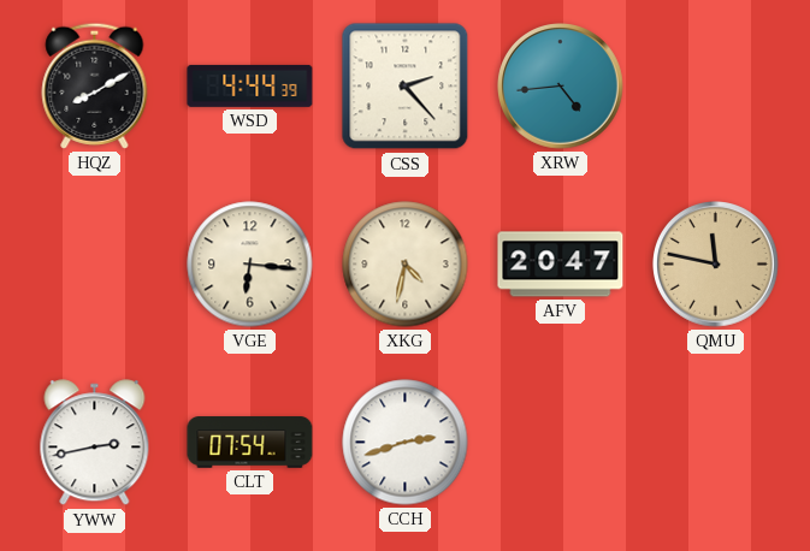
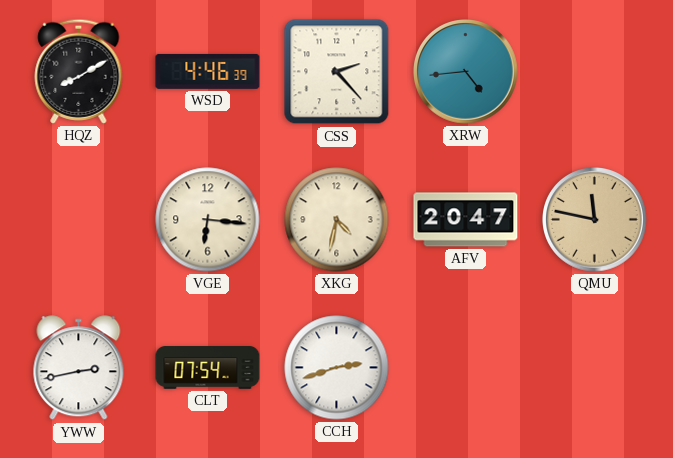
WSD: 4:44 -> 4:46
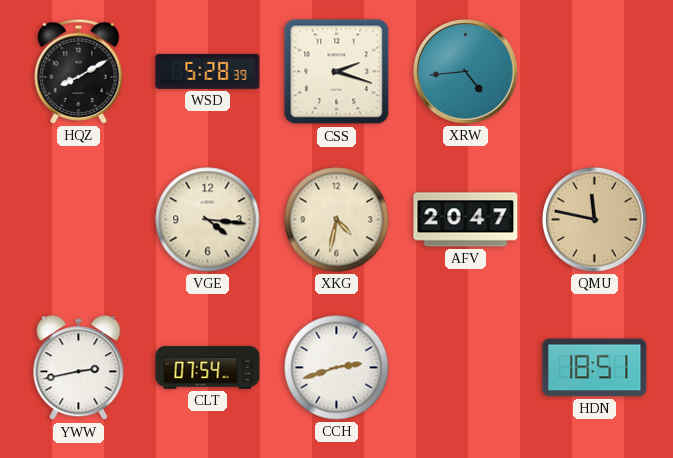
WSD: 4:46 -> 5:28
CSS: 2:23 -> 2:18
VGE: 6:16 -> 4:16
HDN: none -> 18:51
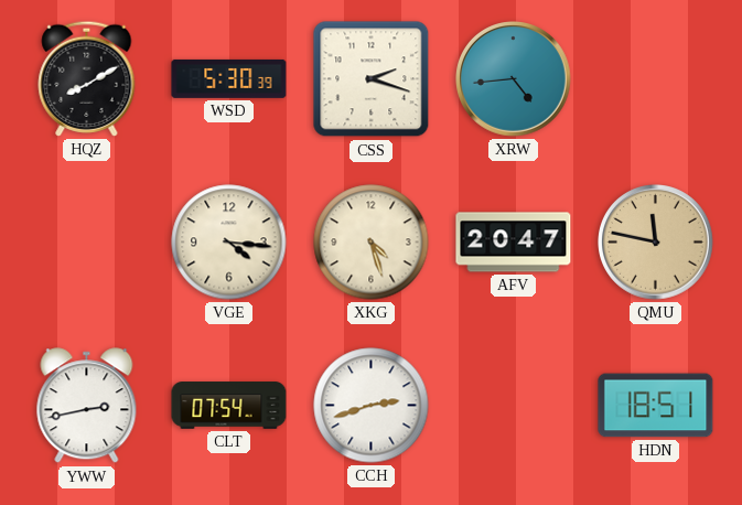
WSD: 5:28 -> 5:30
XKG: 4:32 -> 4:27
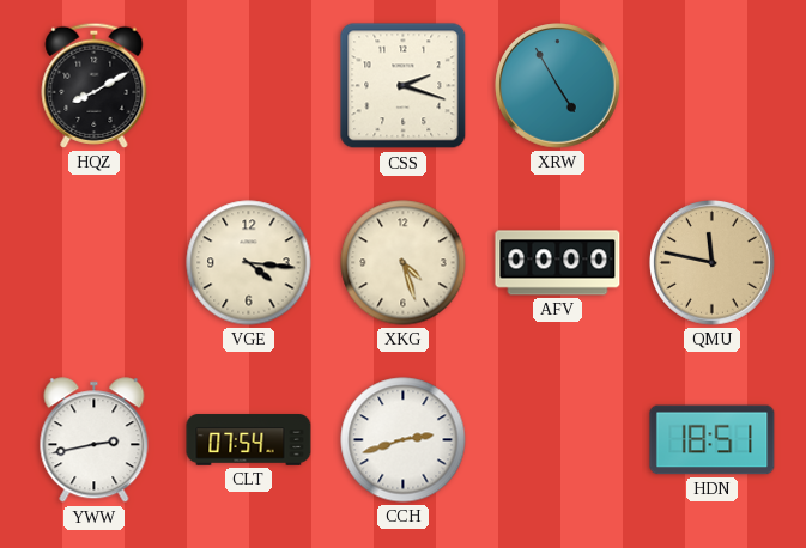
WSD: 5:30 -> none
XRW: 4:44 -> 4:55
AFV: 20:47 -> 00:00
